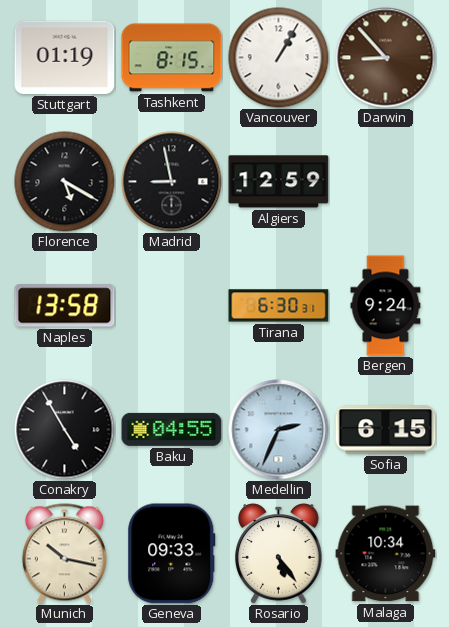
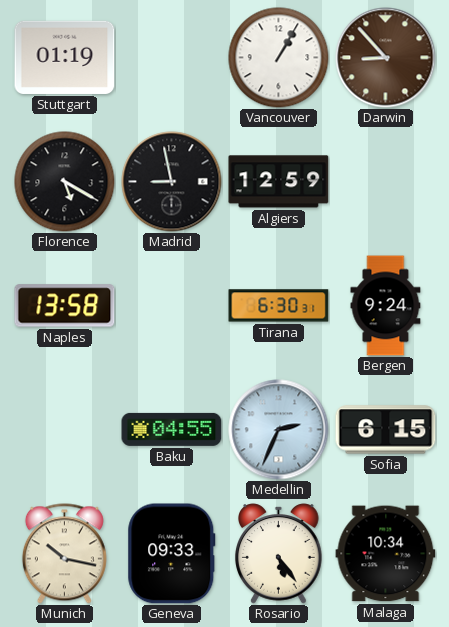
Tashkent: 8:15 -> none
Conakry: 4:55 -> none
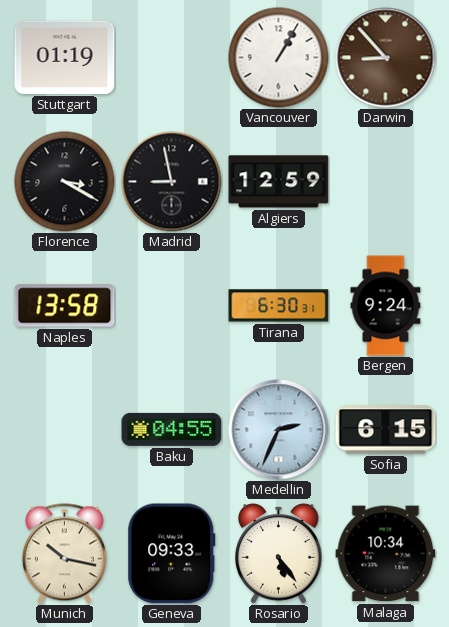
Florence: 5:20 -> 3:20
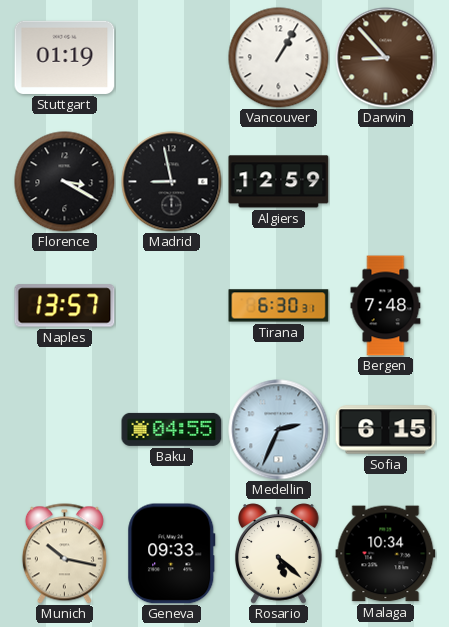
Naples: 13:58 -> 13:57
Bergen: 9:24 -> 7:48
Rosario: 5:24 -> 5:22
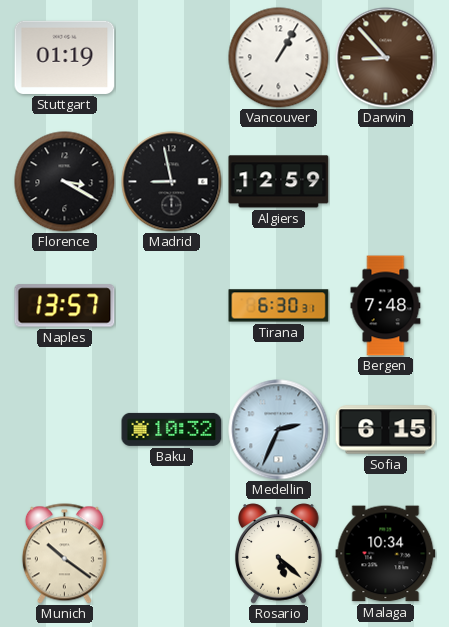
Baku: 04:55 -> 10:32
Munich: 10:17 -> 10:21
Geneva: 09:33 -> none
